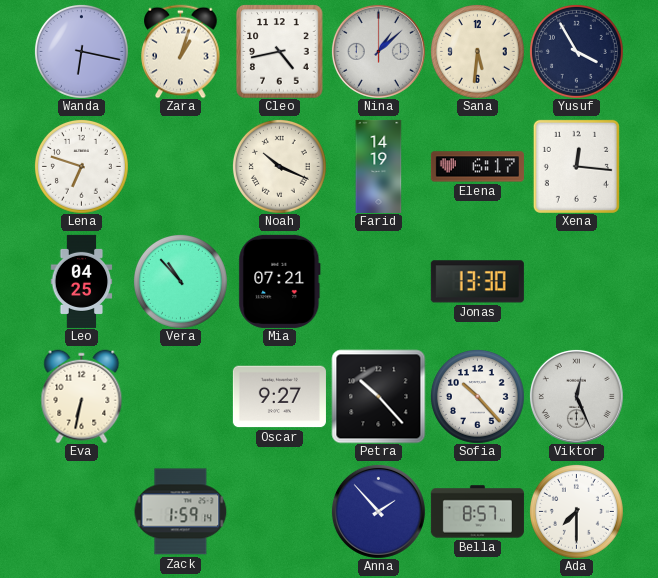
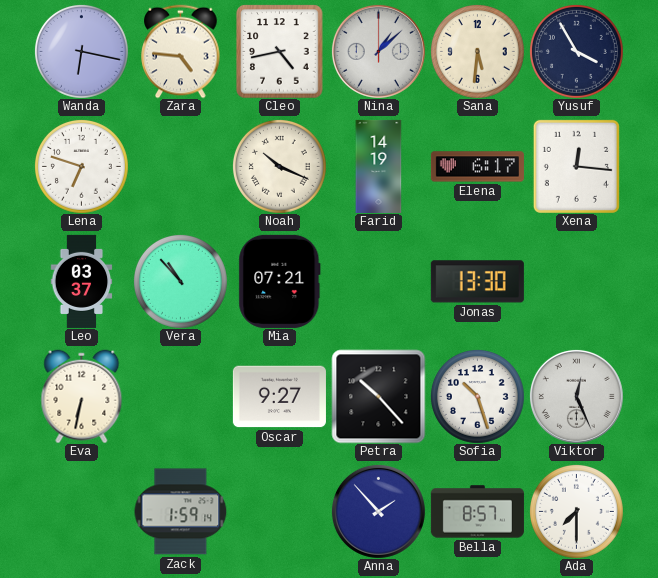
Zara: 1:03 -> 4:46
Leo: 04:25 -> 03:37
Sofia: 10:23 -> 10:27
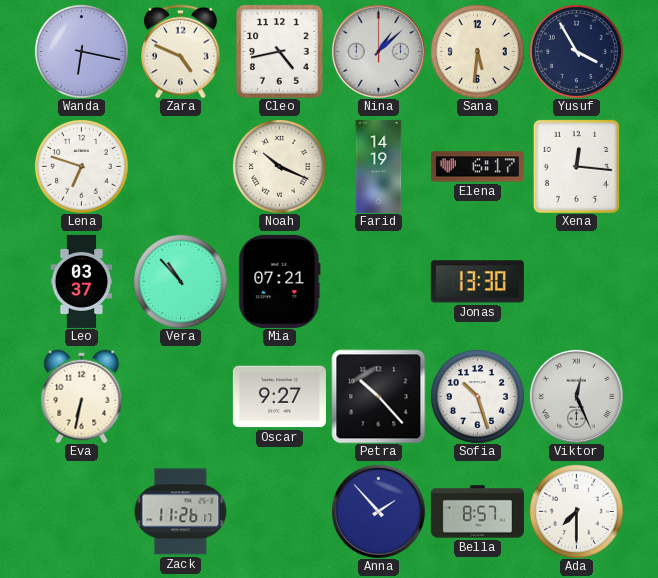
Zara: 4:46 -> 4:49
Zack: 1:59 -> 11:26
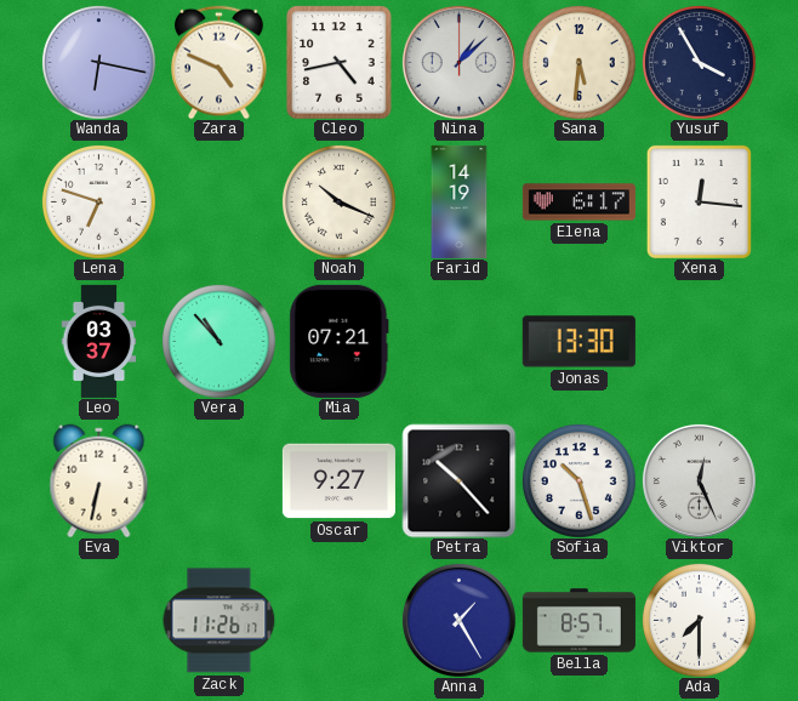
Anna: 1:53 -> 1:25
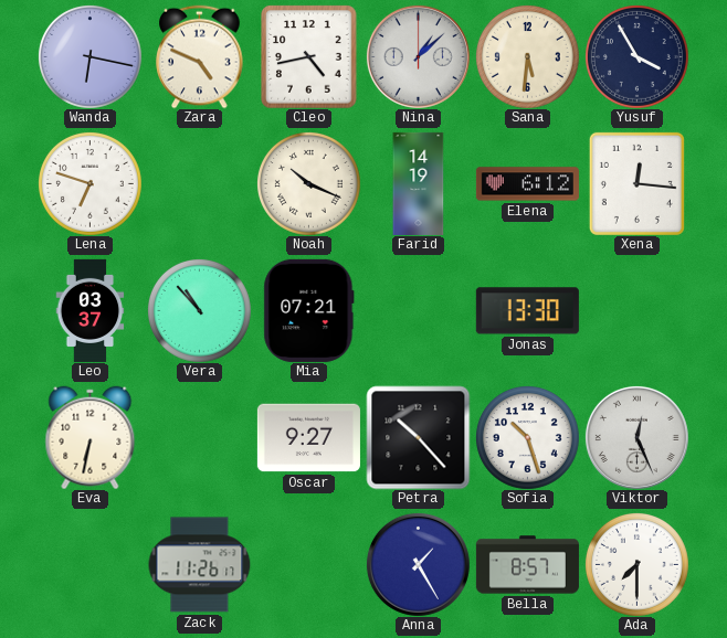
Elena: 6:17 -> 6:12
